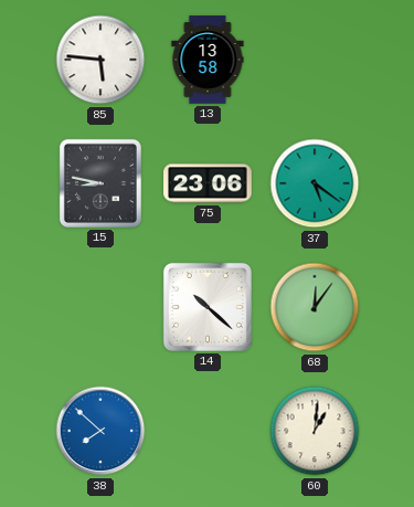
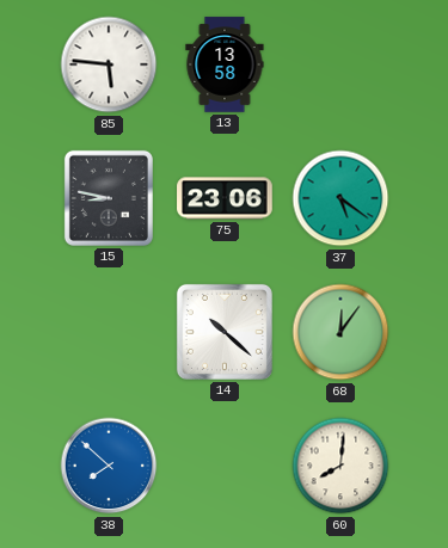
60: 1:01 -> 8:01
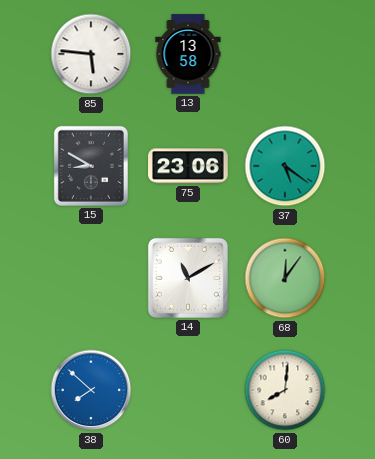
15: 8:47 -> 8:50
14: 10:22 -> 11:10
